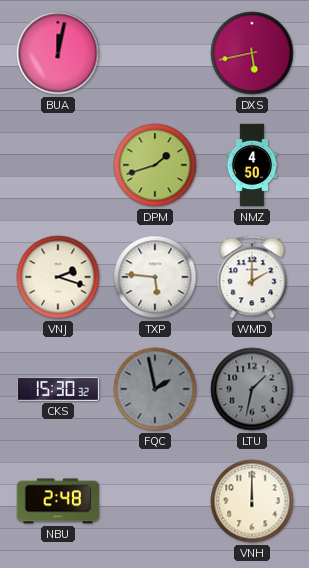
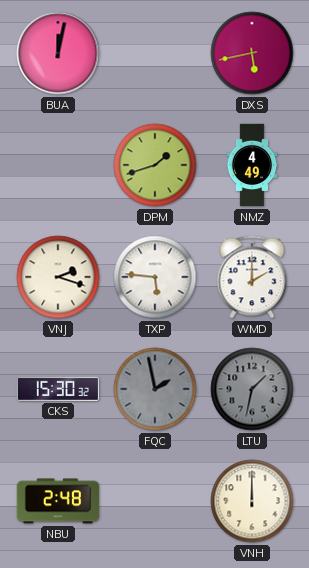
NMZ: 4:50 -> 4:49
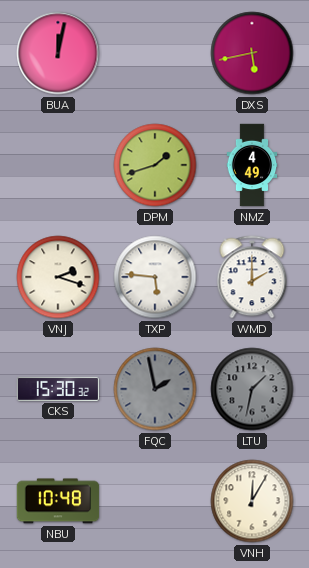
NBU: 2:48 -> 10:48
VNH: 12:00 -> 12:05
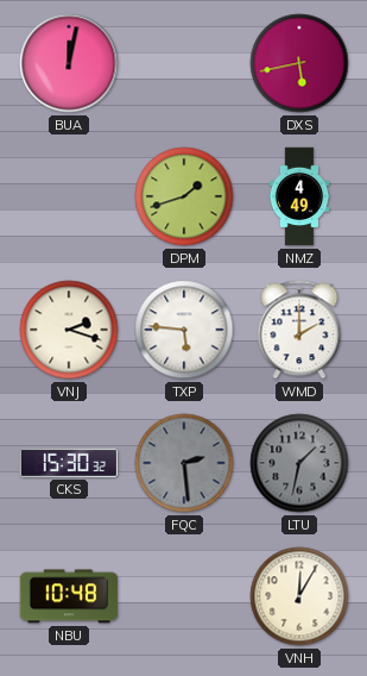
FQC: 1:58 -> 2:29
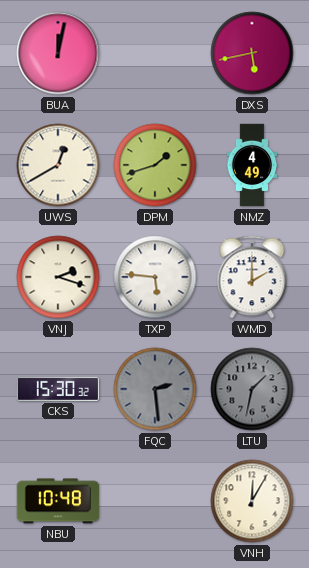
UWS: none -> 12:40
